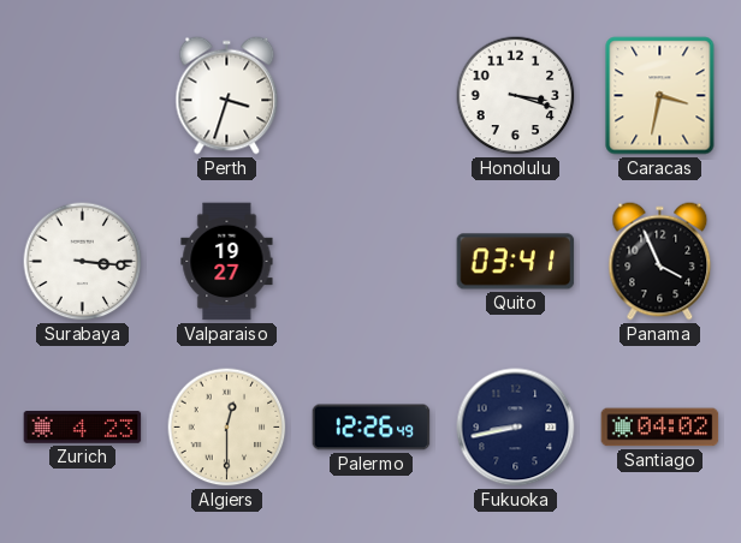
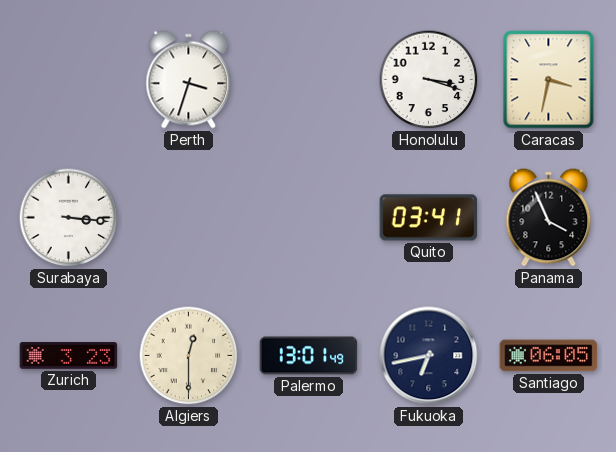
Valparaiso: 19:27 -> none
Zurich: 4:23 -> 3:23
Palermo: 12:26 -> 13:01
Fukuoka: 8:43 -> 6:43
Santiago: 04:02 -> 06:05
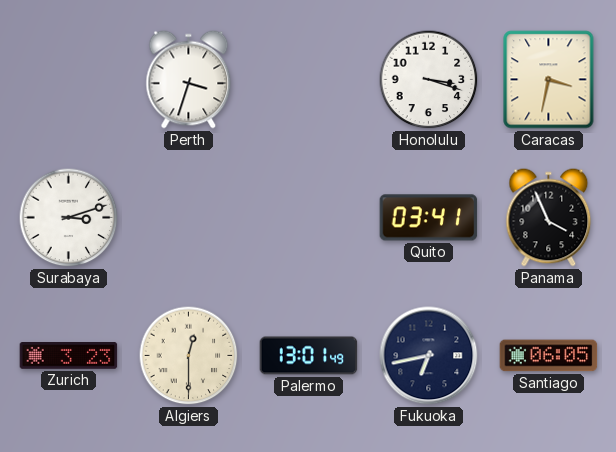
Surabaya: 3:16 -> 3:12
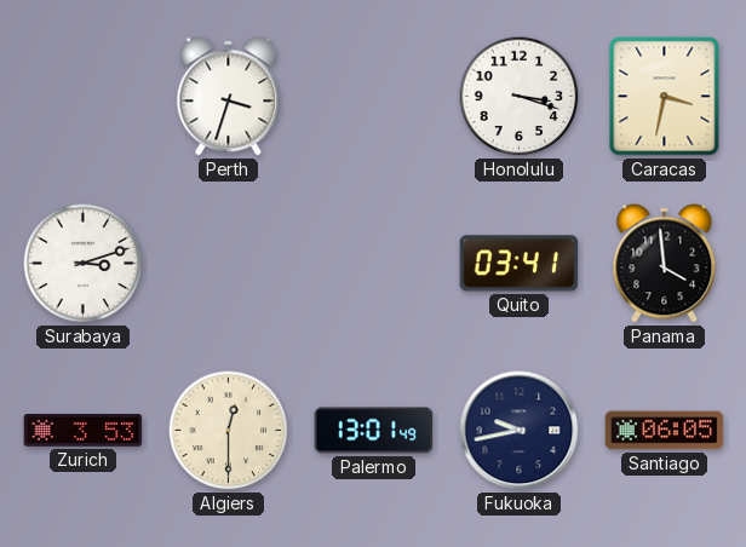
Panama: 3:56 -> 3:59
Zurich: 3:23 -> 3:53
Fukuoka: 6:43 -> 9:43
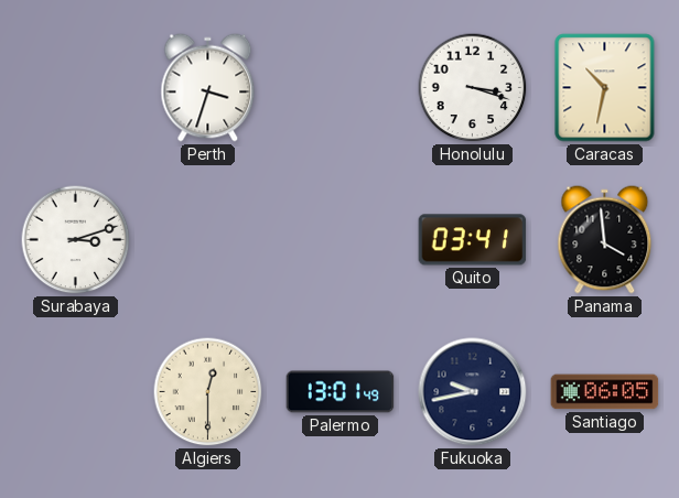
Caracas: 3:32 -> 10:32
Zurich: 3:53 -> none
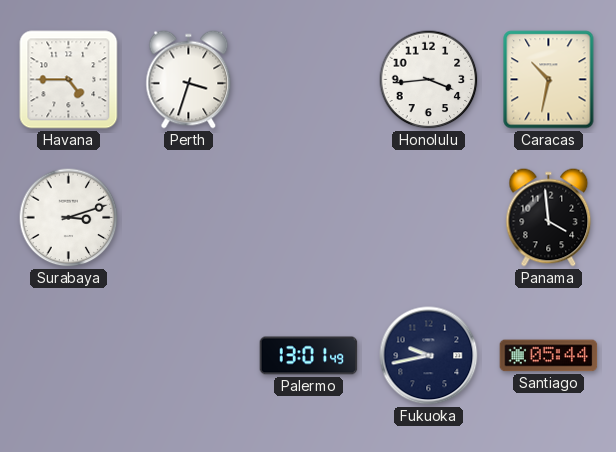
Havana: none -> 4:45
Honolulu: 3:18 -> 3:44
Quito: 03:41 -> none
Algiers: 12:30 -> none
Santiago: 06:05 -> 05:44
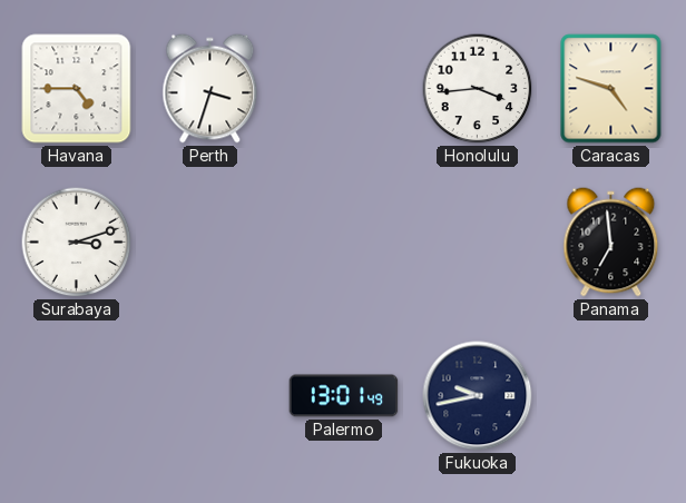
Caracas: 10:32 -> 4:48
Panama: 3:59 -> 6:59
Santiago: 05:44 -> none
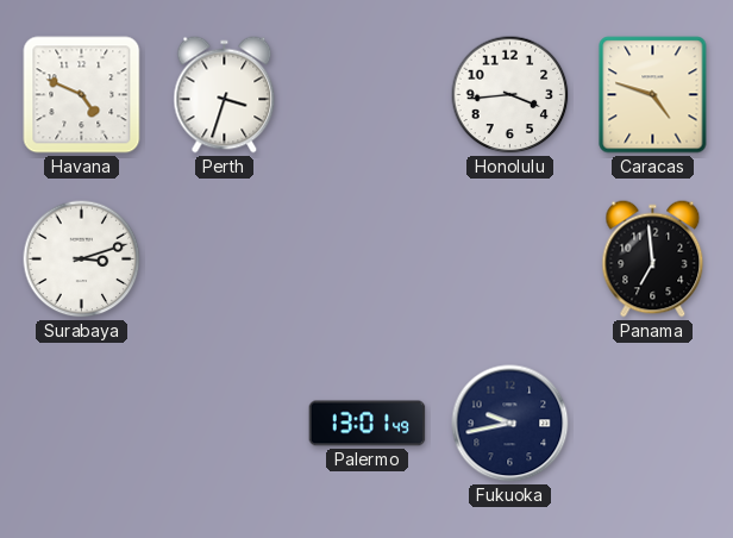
Havana: 4:45 -> 4:49
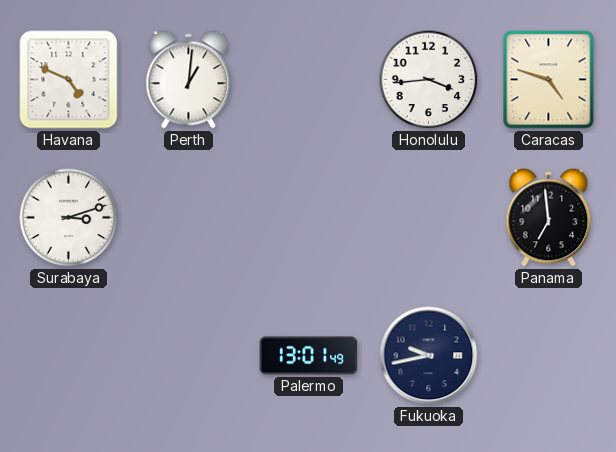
Perth: 3:33 -> 1:01
